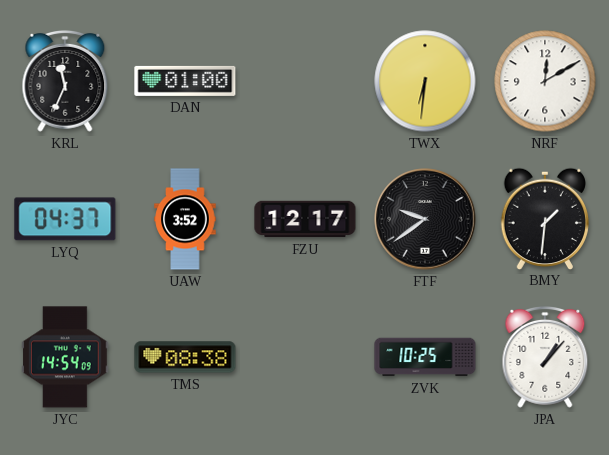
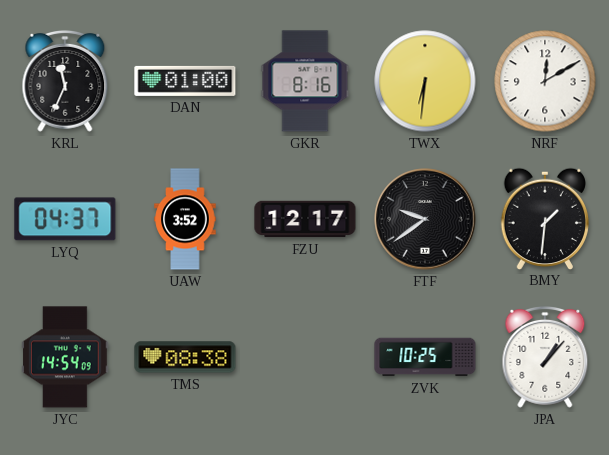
GKR: none -> 8:16
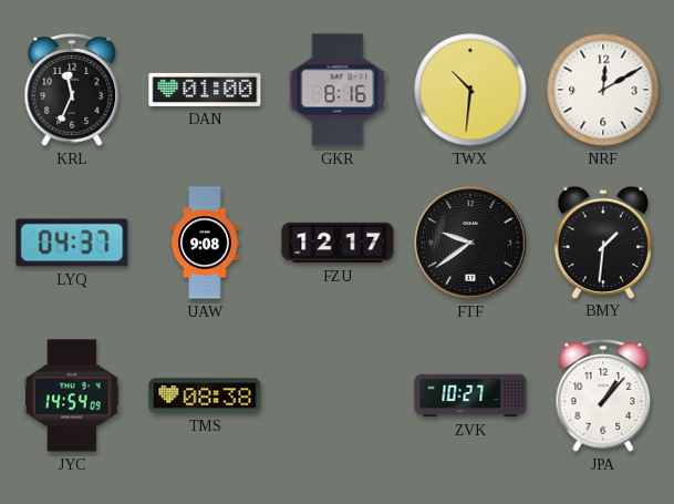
TWX: 6:31 -> 10:31
UAW: 3:52 -> 9:08
ZVK: 10:25 -> 10:27
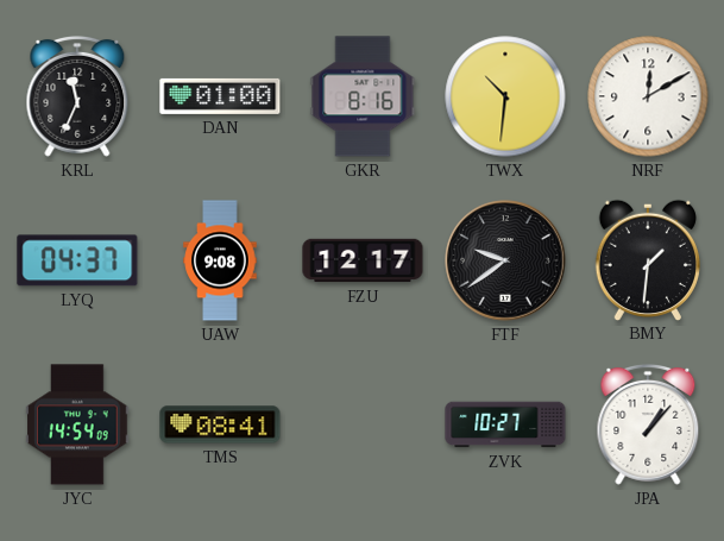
TMS: 08:38 -> 08:41
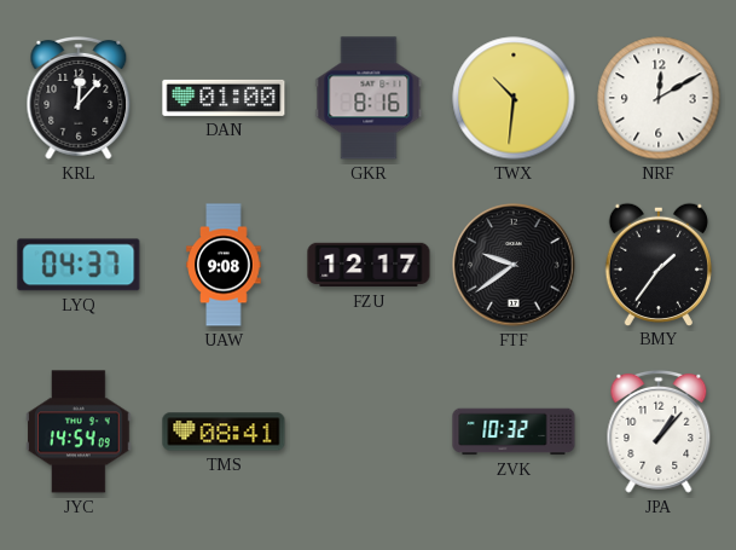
KRL: 11:34 -> 12:07
BMY: 1:31 -> 1:36
ZVK: 10:27 -> 10:32
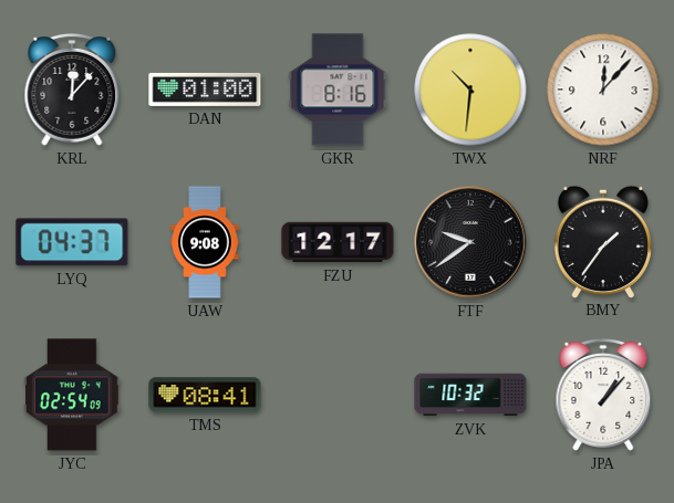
NRF: 12:10 -> 12:07
JYC: 14:54 -> 02:54
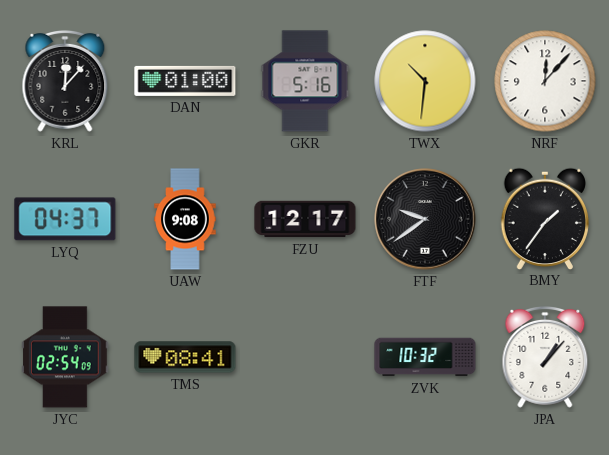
GKR: 8:16 -> 5:16
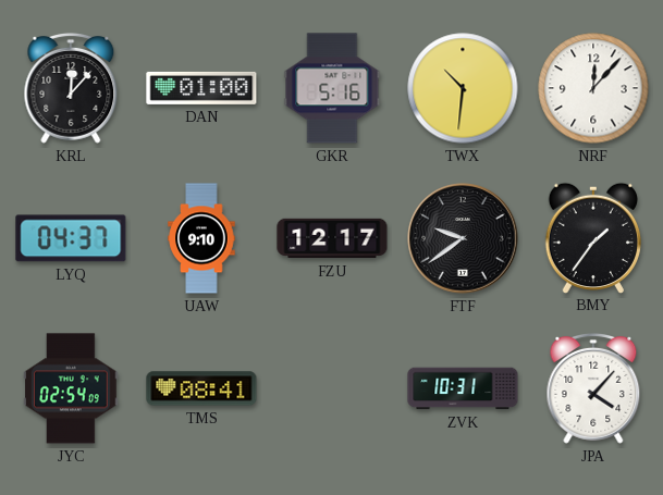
UAW: 9:08 -> 9:10
ZVK: 10:32 -> 10:31
JPA: 1:07 -> 4:07
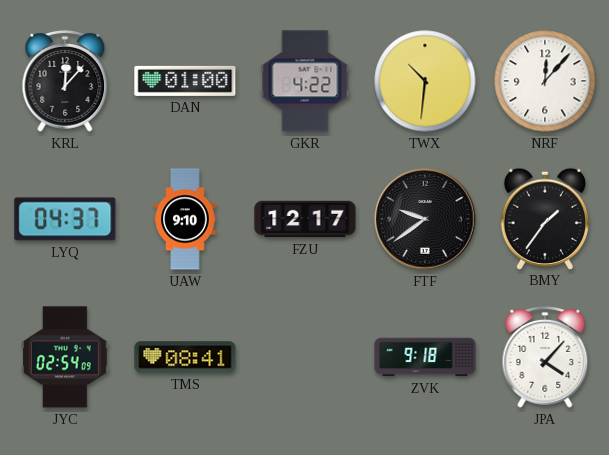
GKR: 5:16 -> 4:22
ZVK: 10:31 -> 9:18
